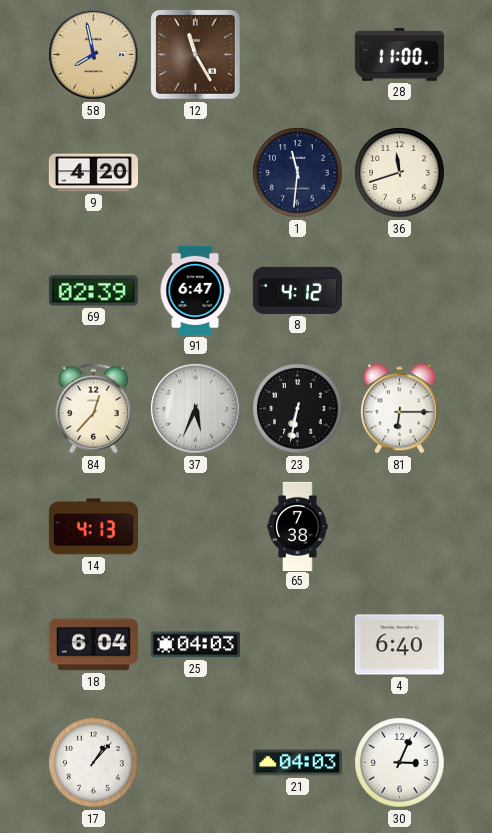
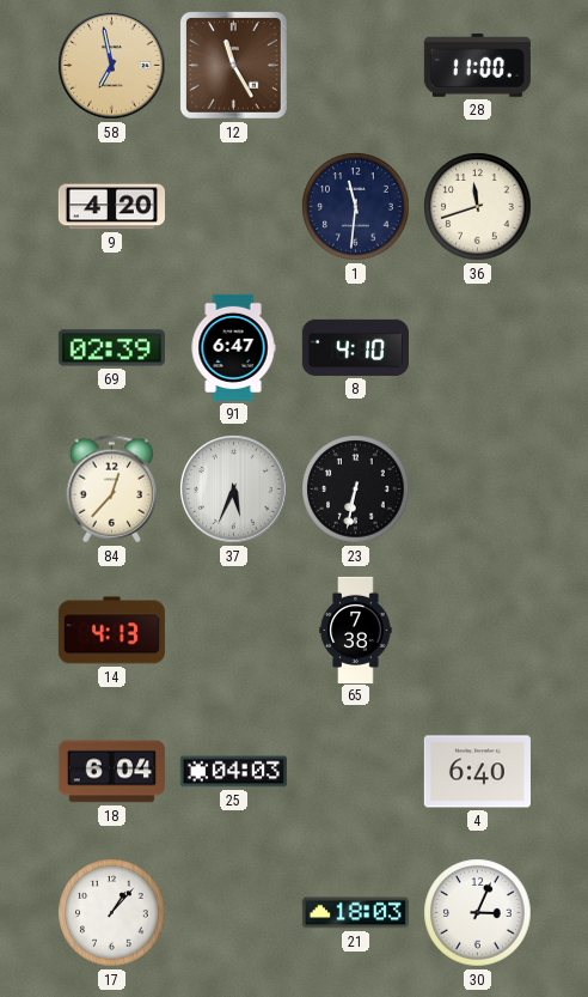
58: 7:58 -> 6:58
8: 4:12 -> 4:10
81: 6:15 -> none
21: 04:03 -> 18:03
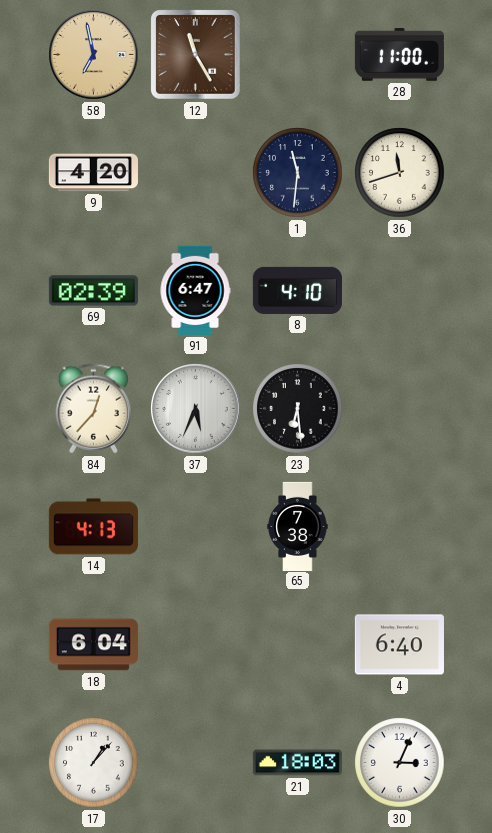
23: 6:32 -> 6:29
25: 04:03 -> none
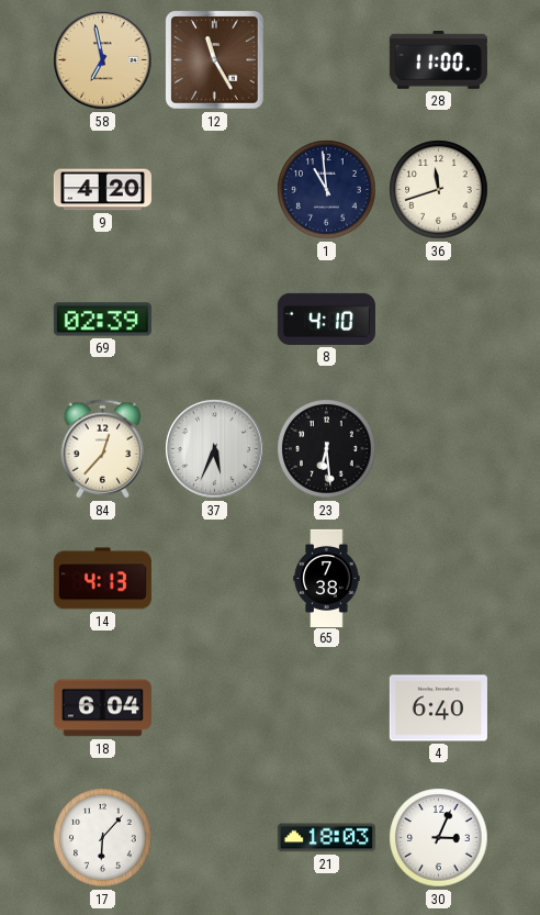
1: 11:31 -> 10:59
91: 6:47 -> none
17: 1:07 -> 6:07
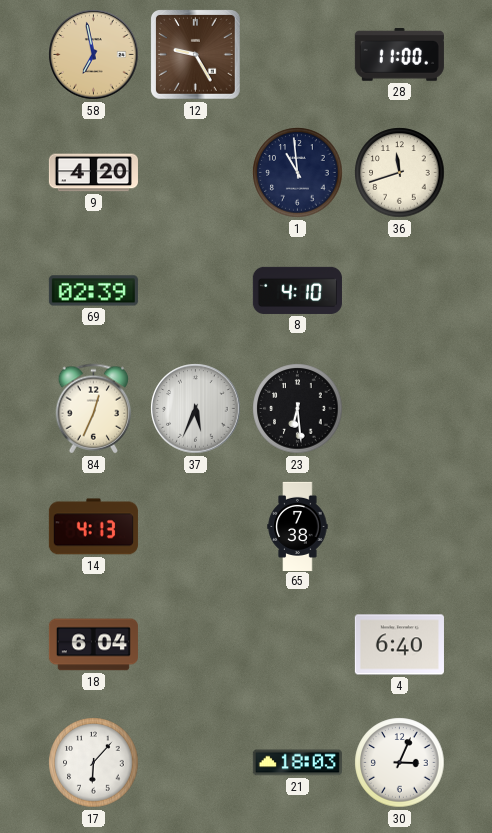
12: 11:25 -> 9:25
84: 12:37 -> 12:34
